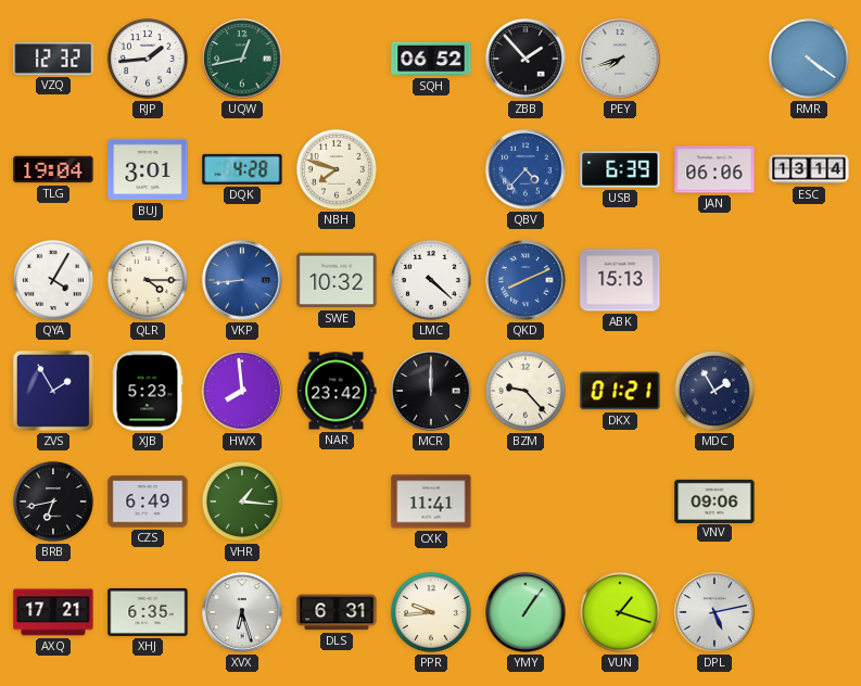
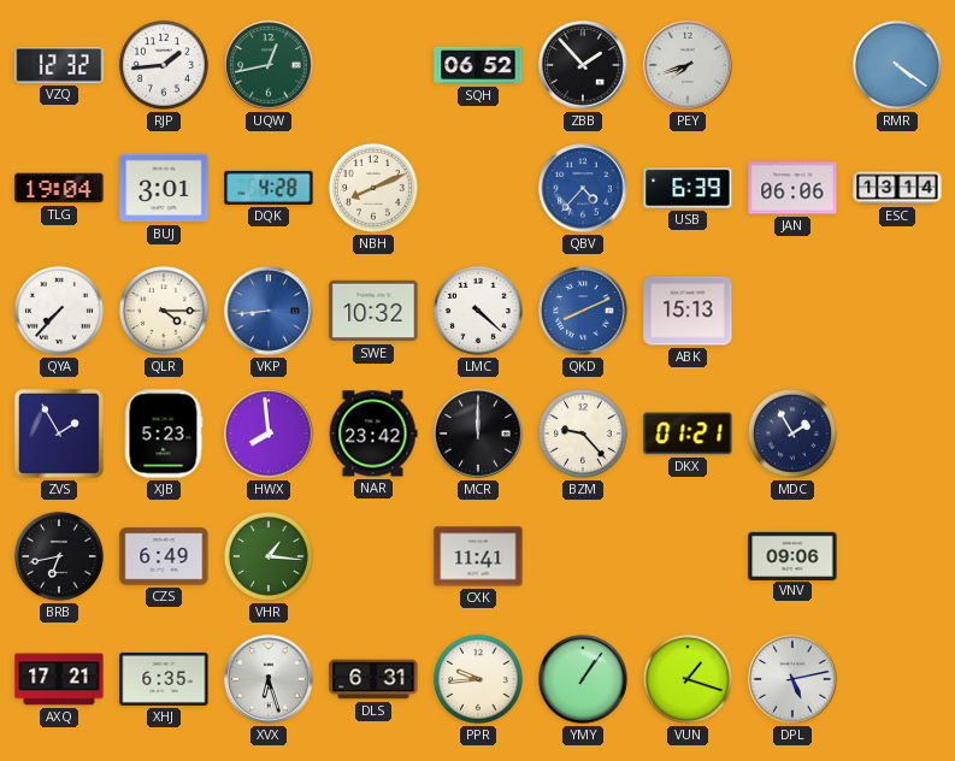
NBH: 7:48 -> 8:11
QYA: 4:05 -> 7:37
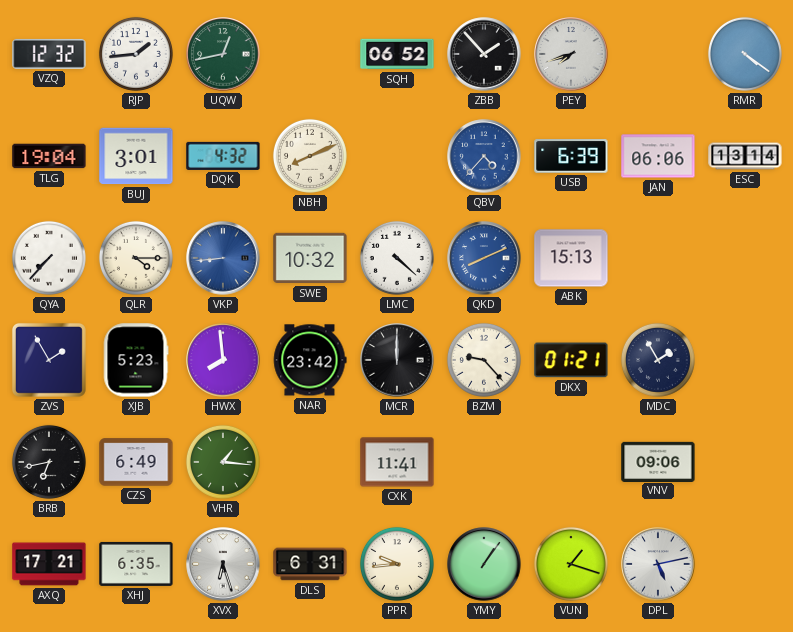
DQK: 4:28 -> 4:32
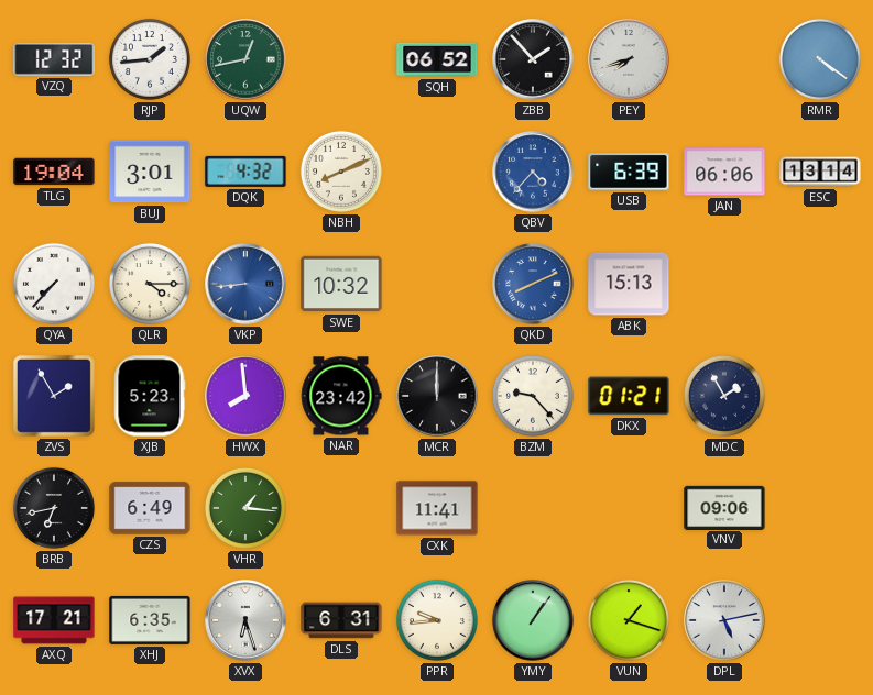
LMC: 4:22 -> none
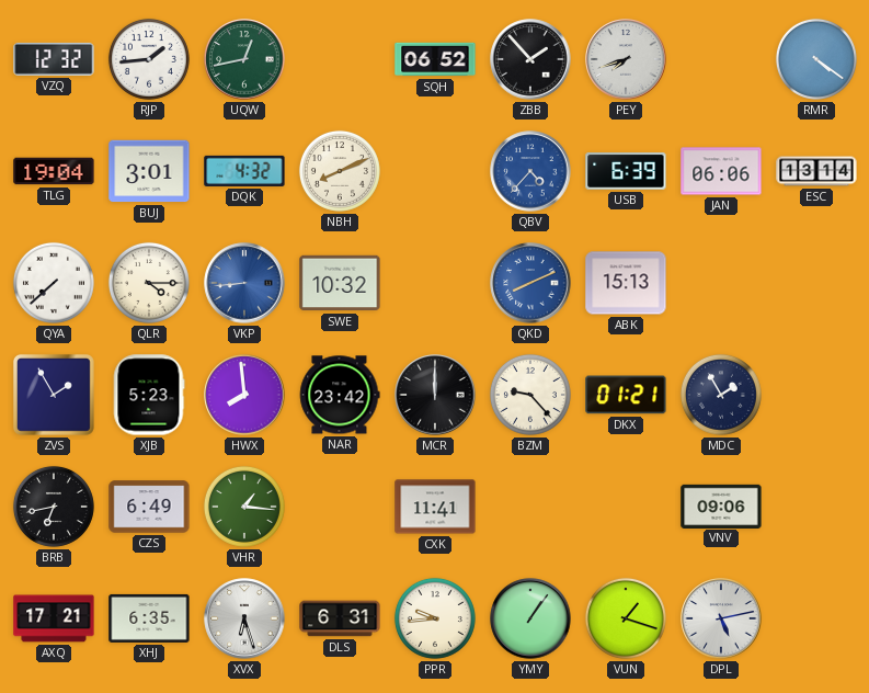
QYA: 7:37 -> 7:38
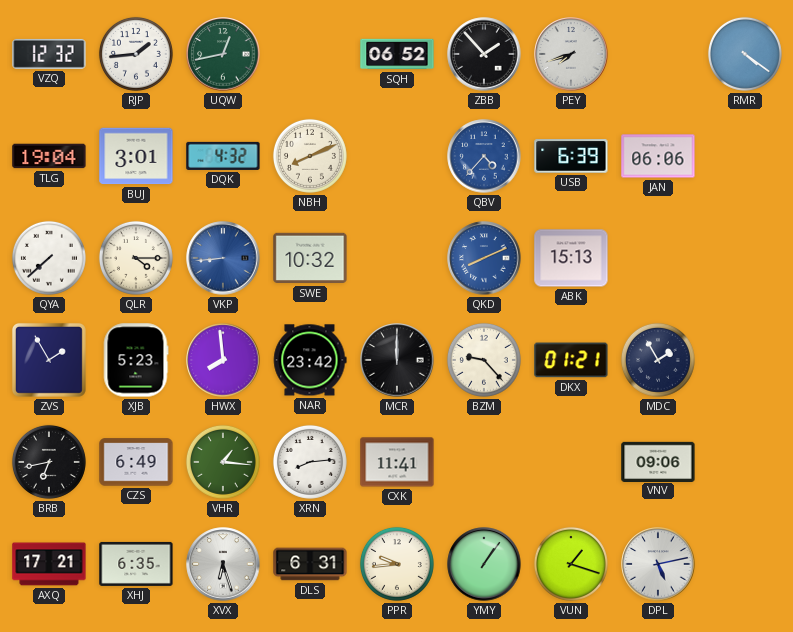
ESC: 13:14 -> none
XRN: none -> 8:14
